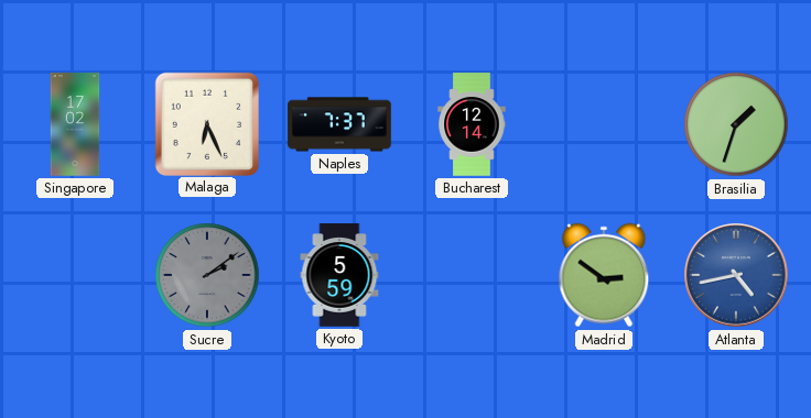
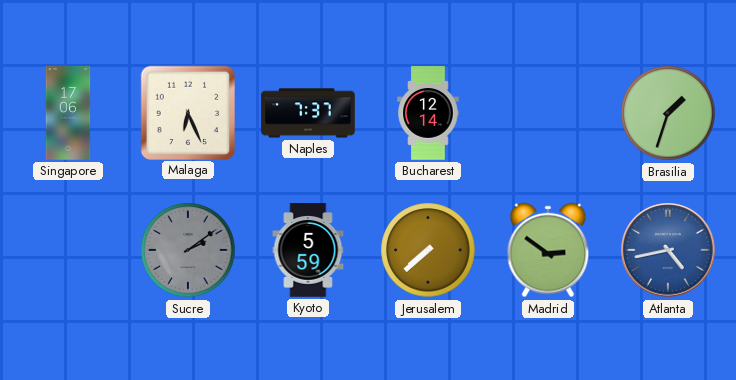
Singapore: 17:02 -> 17:06
Jerusalem: none -> 7:38
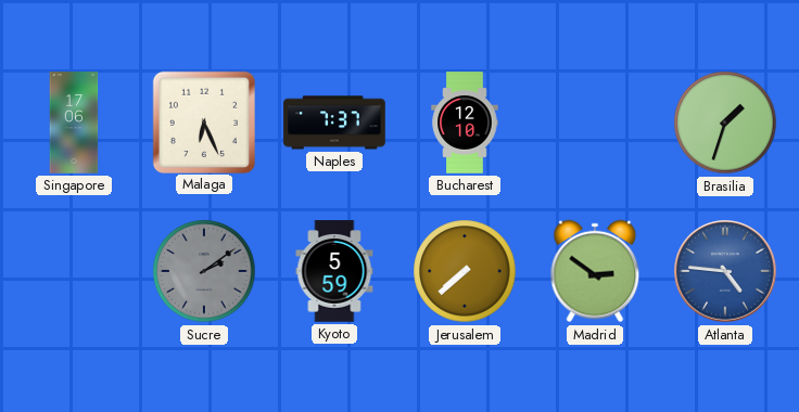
Bucharest: 12:14 -> 12:10
Atlanta: 4:43 -> 4:46
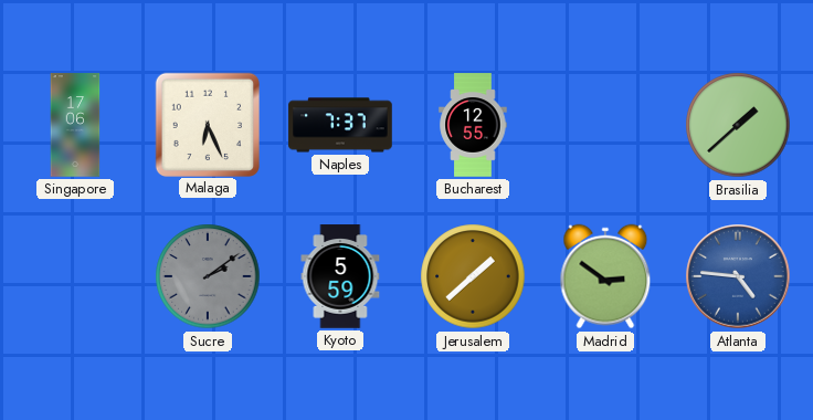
Bucharest: 12:10 -> 12:55
Brasilia: 1:33 -> 1:38
Jerusalem: 7:38 -> 1:38
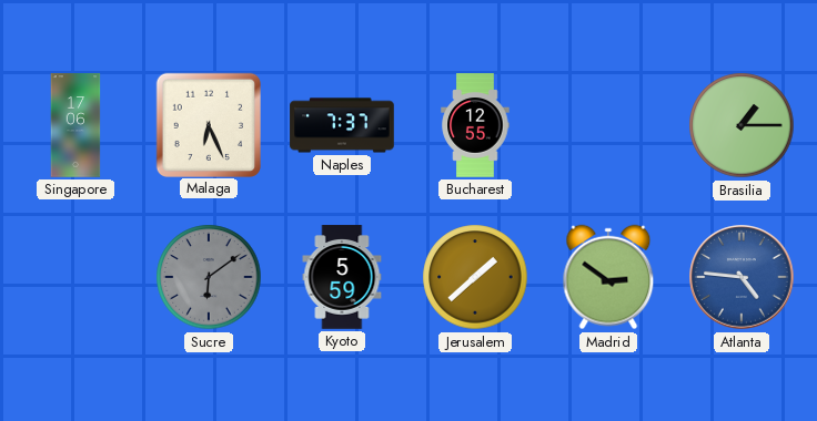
Brasilia: 1:38 -> 1:15
Sucre: 2:09 -> 6:09
